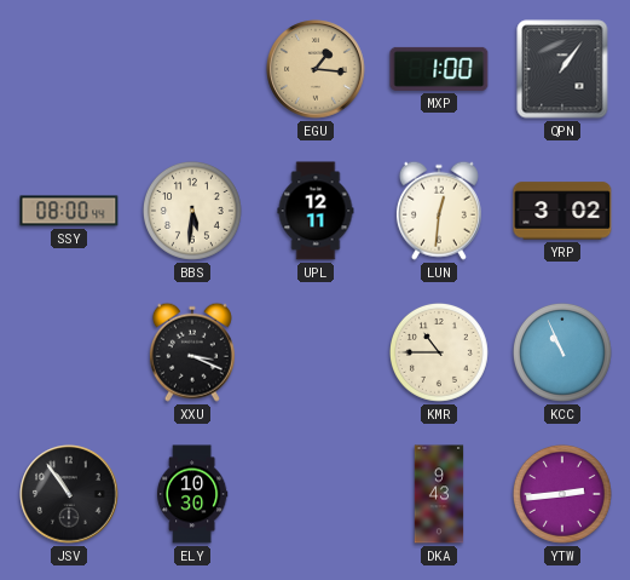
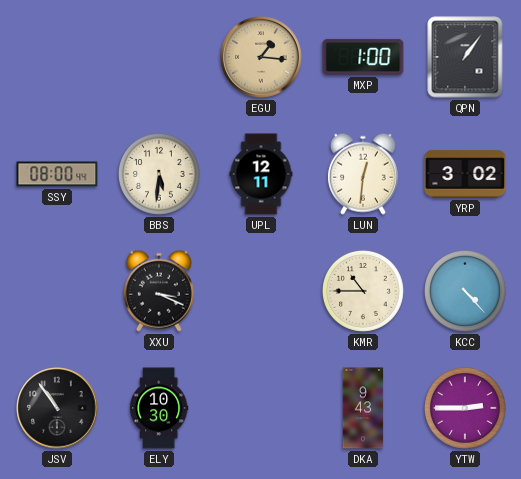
KCC: 10:56 -> 4:23
YTW: 2:44 -> 2:45
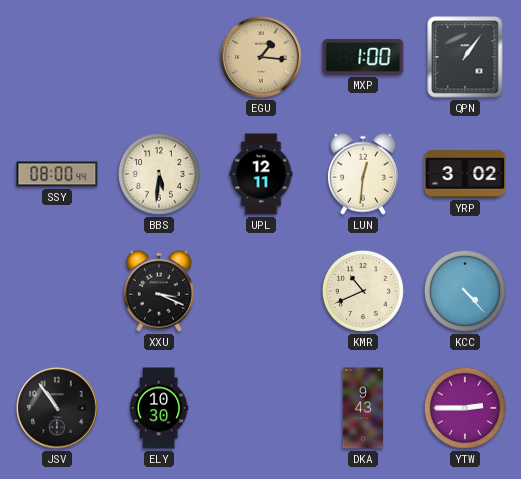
KMR: 10:45 -> 10:41
